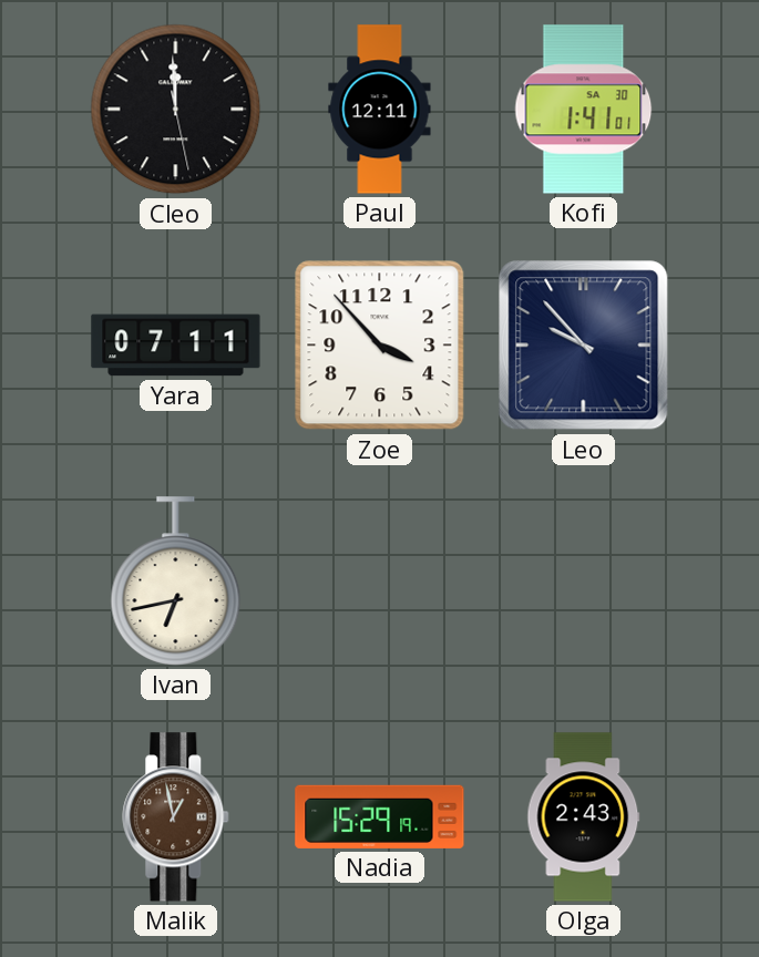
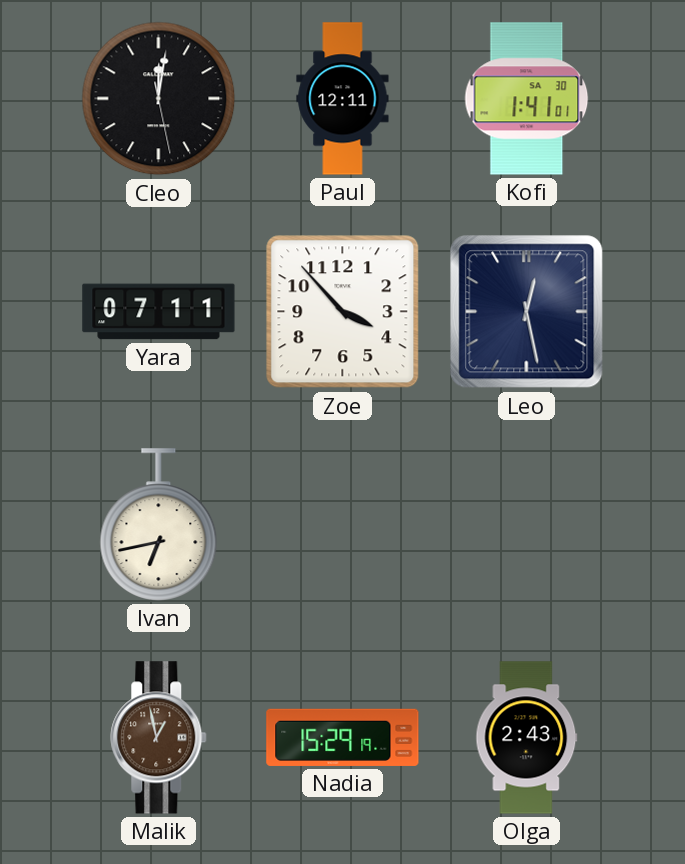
Cleo: 11:59 -> 12:01
Leo: 9:53 -> 12:28
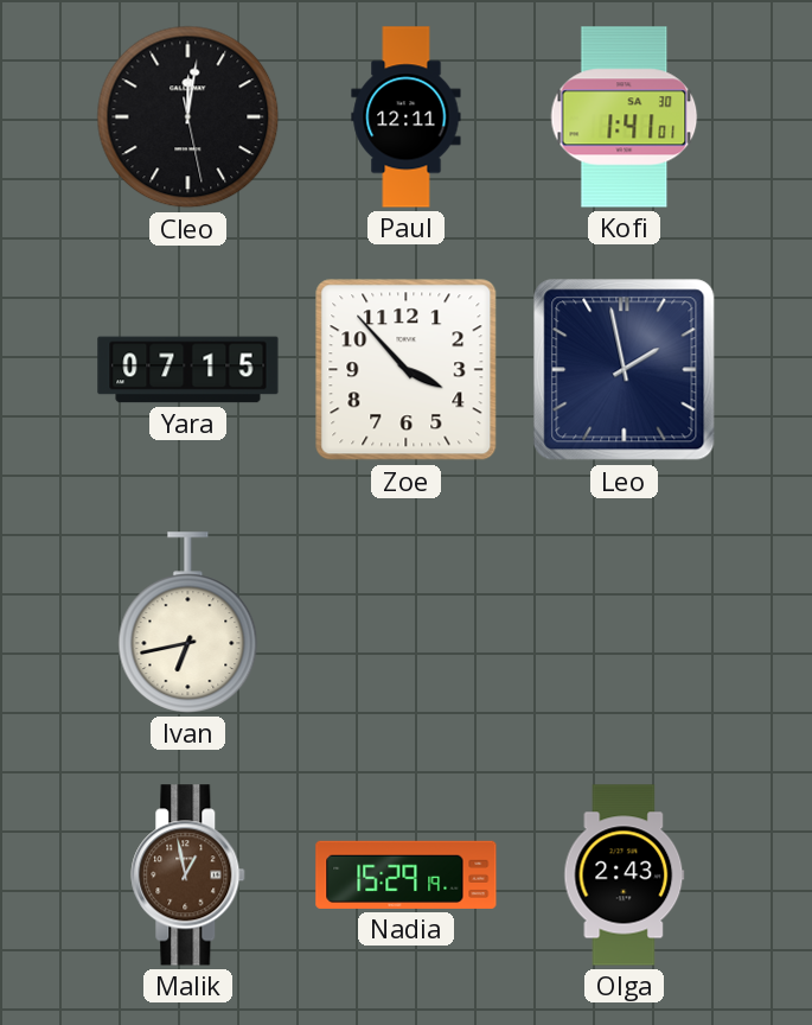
Yara: 07:11 -> 07:15
Leo: 12:28 -> 1:58
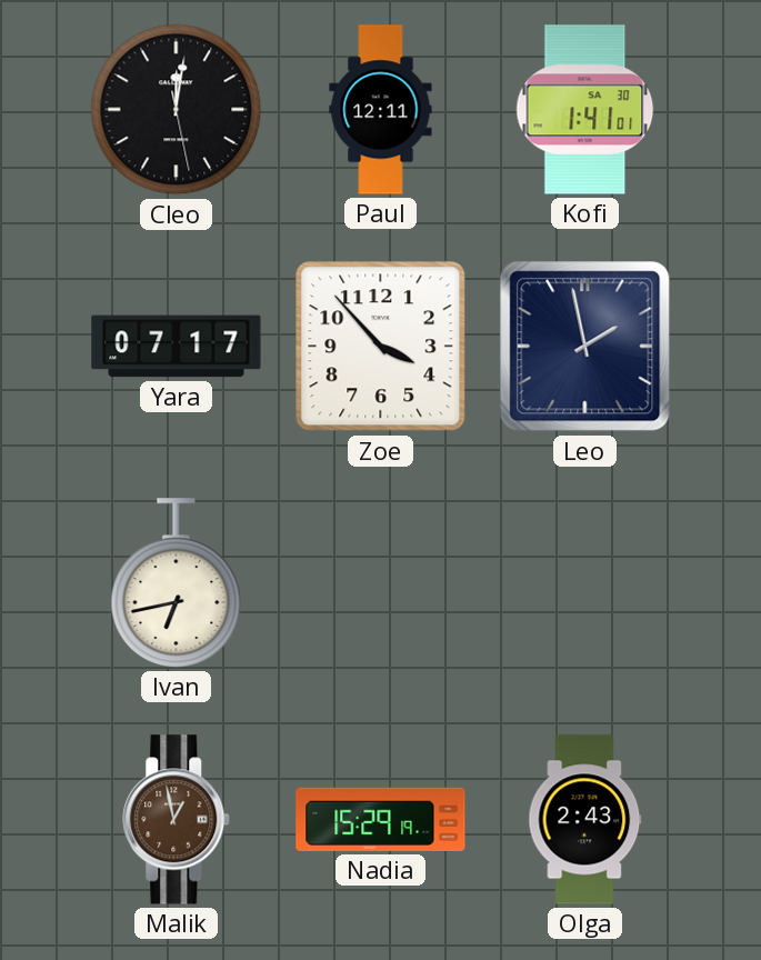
Yara: 07:15 -> 07:17
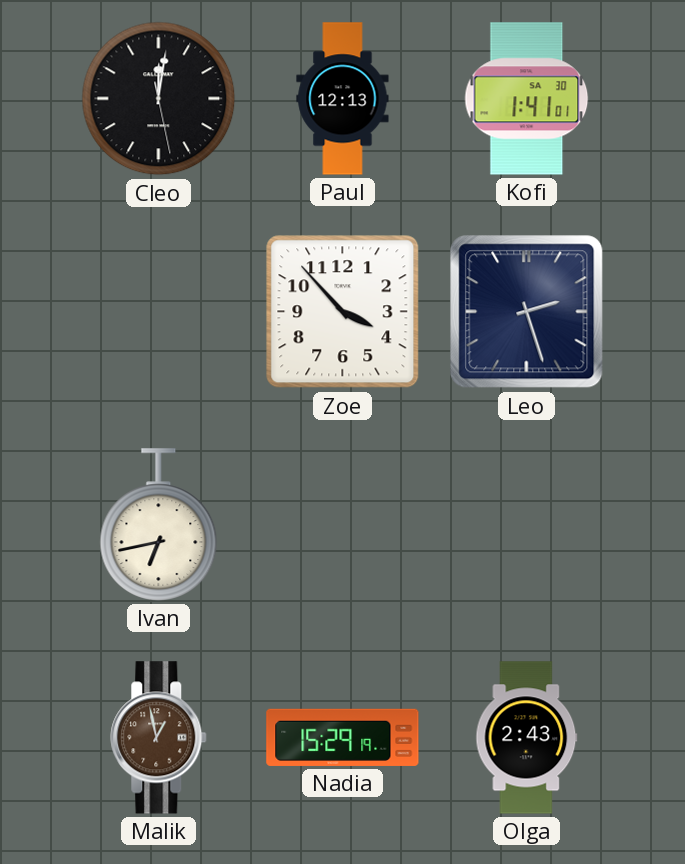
Paul: 12:11 -> 12:13
Yara: 07:17 -> none
Leo: 1:58 -> 2:27
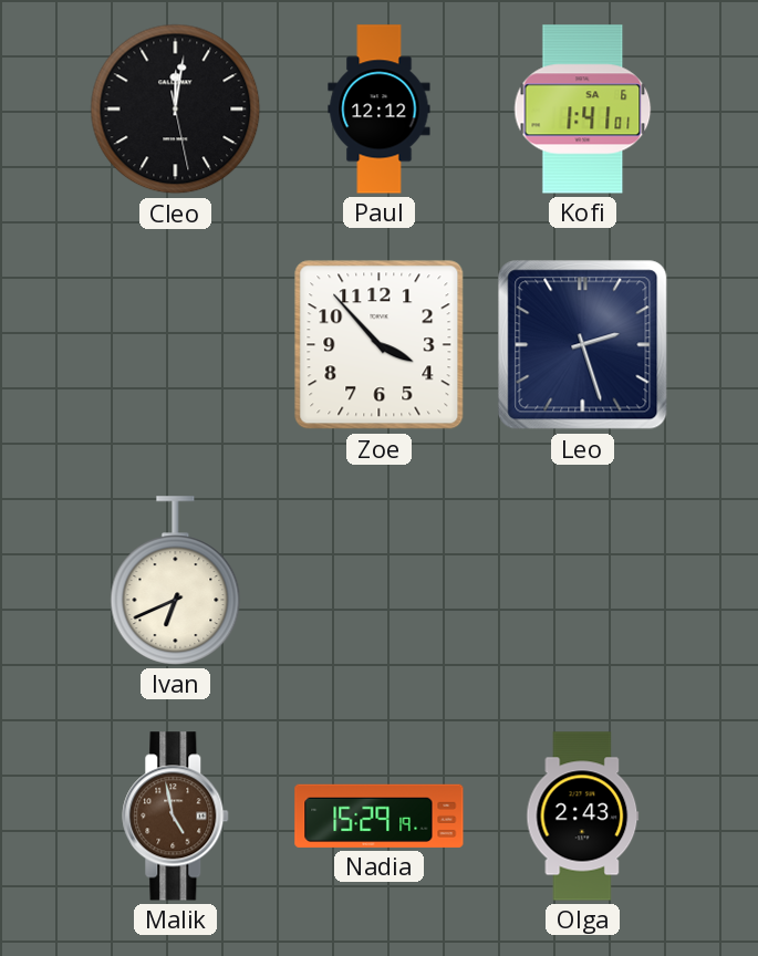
Paul: 12:13 -> 12:12
Kofi date: SA 30 -> SA 6
Ivan: 6:43 -> 6:41
Malik: 12:58 -> 4:58
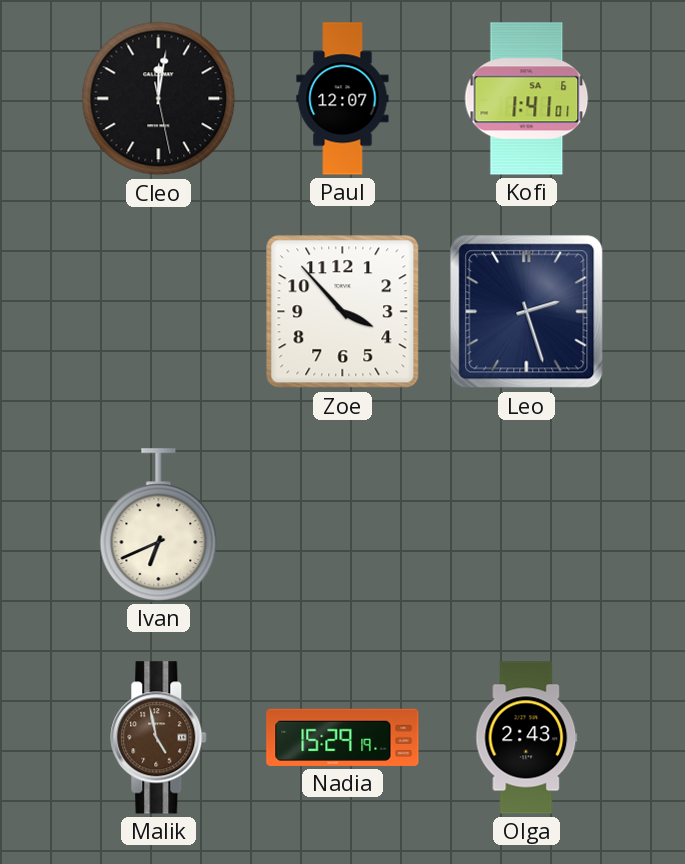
Paul: 12:12 -> 12:07
